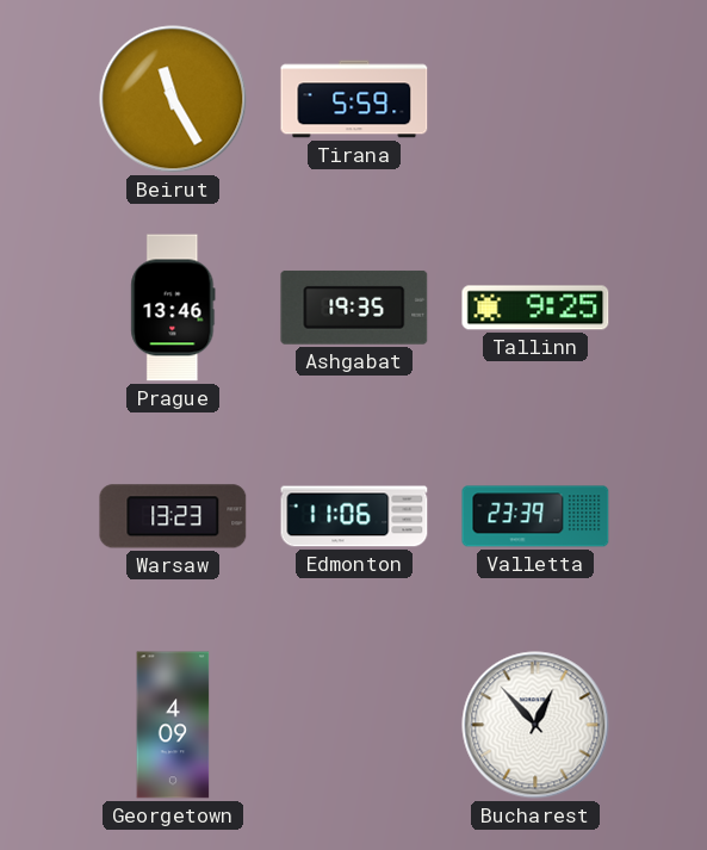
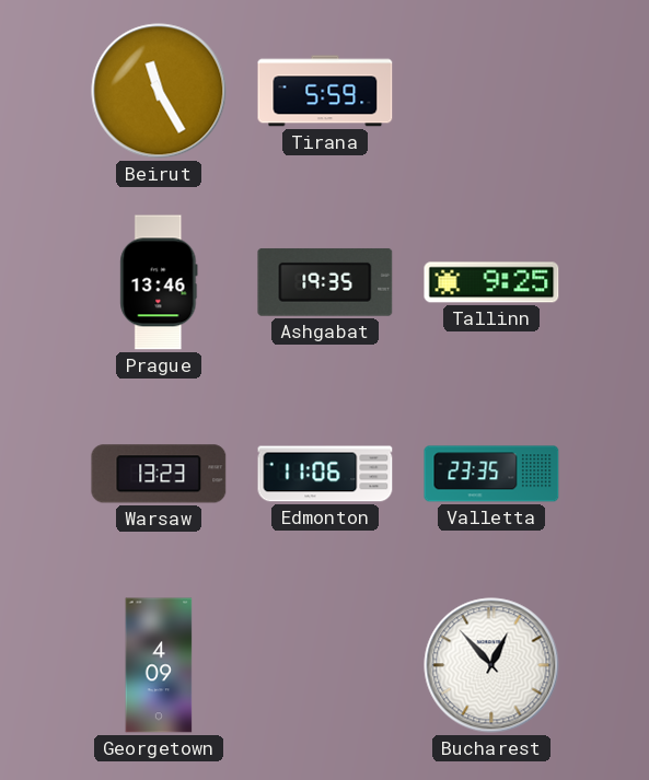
Valletta: 23:39 -> 23:35
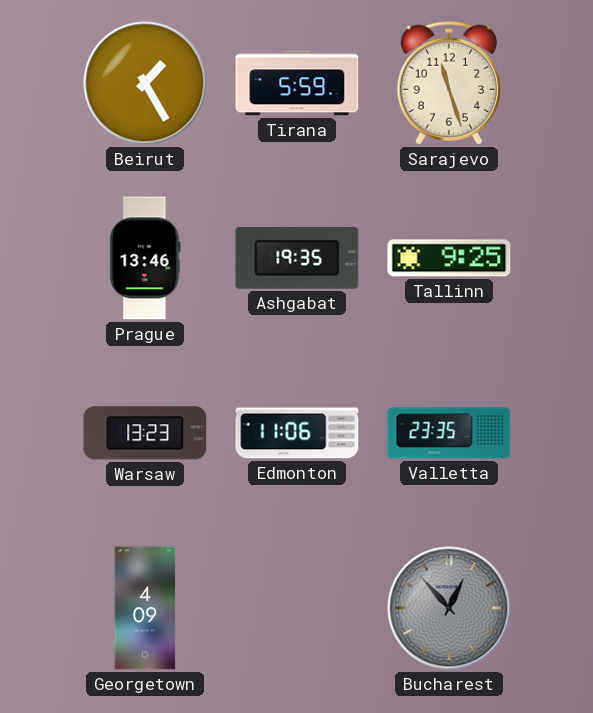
Beirut: 11:25 -> 1:25
Sarajevo: none -> 11:27
Bucharest dial: white -> grey
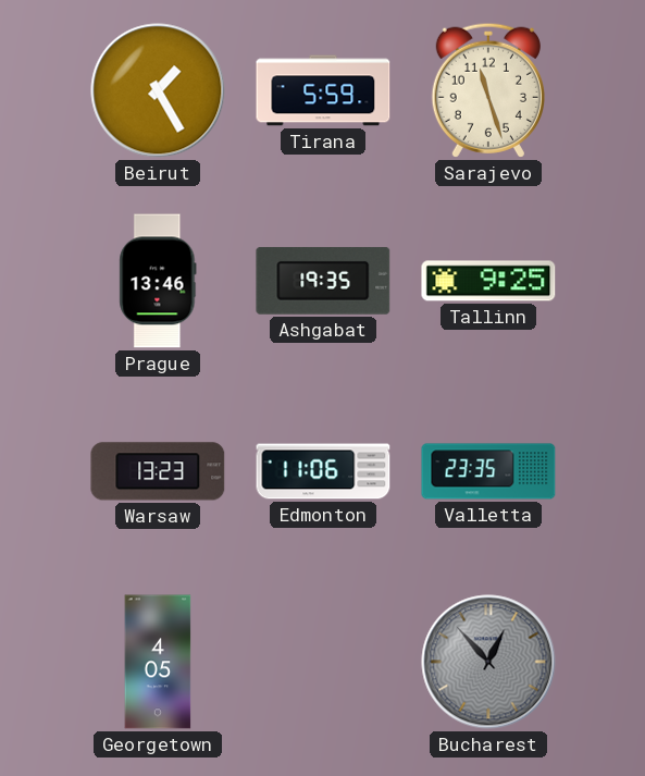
Georgetown: 4:09 -> 4:05
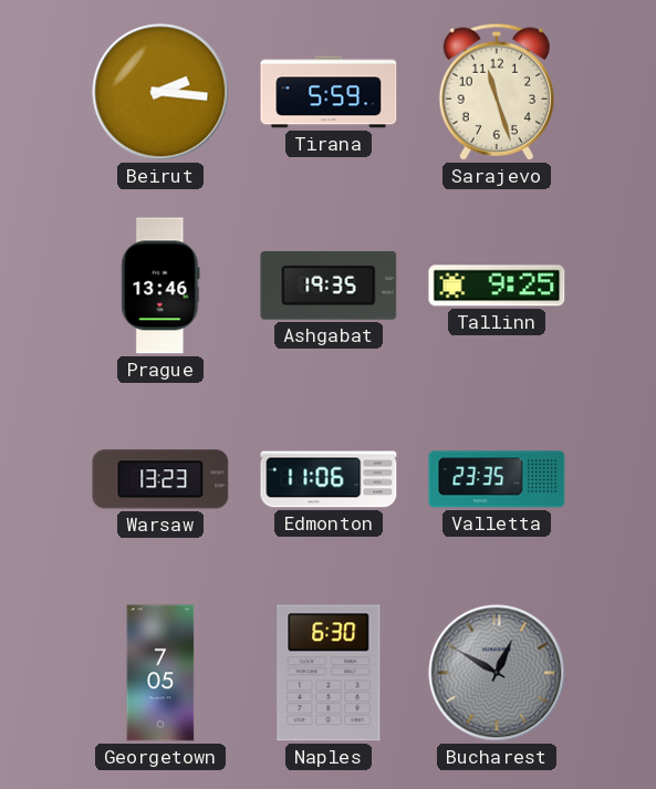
Beirut: 1:25 -> 2:16
Georgetown: 4:05 -> 7:05
Naples: none -> 6:30
Bucharest: 12:53 -> 12:50
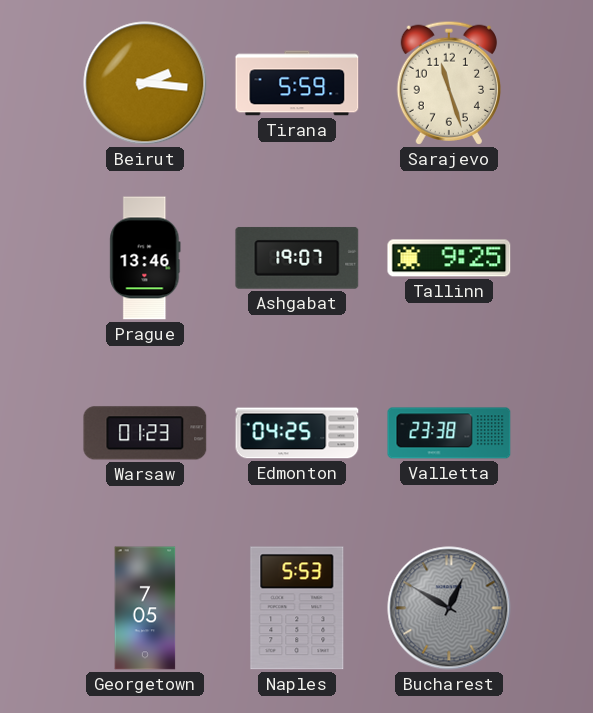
Ashgabat: 19:35 -> 19:07
Warsaw: 13:23 -> 01:23
Edmonton: 11:06 -> 04:25
Valletta: 23:35 -> 23:38
Naples: 6:30 -> 5:53
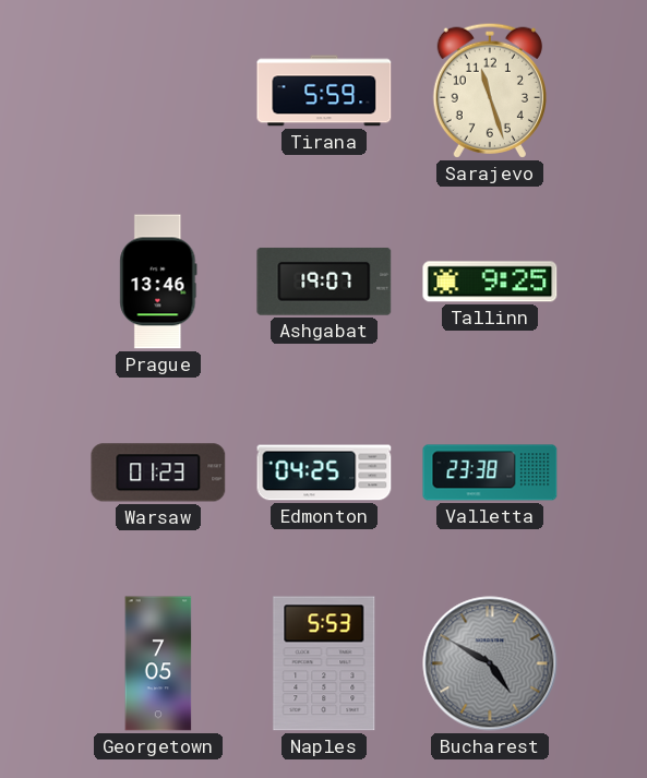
Beirut: 2:16 -> none
Bucharest: 12:50 -> 4:50
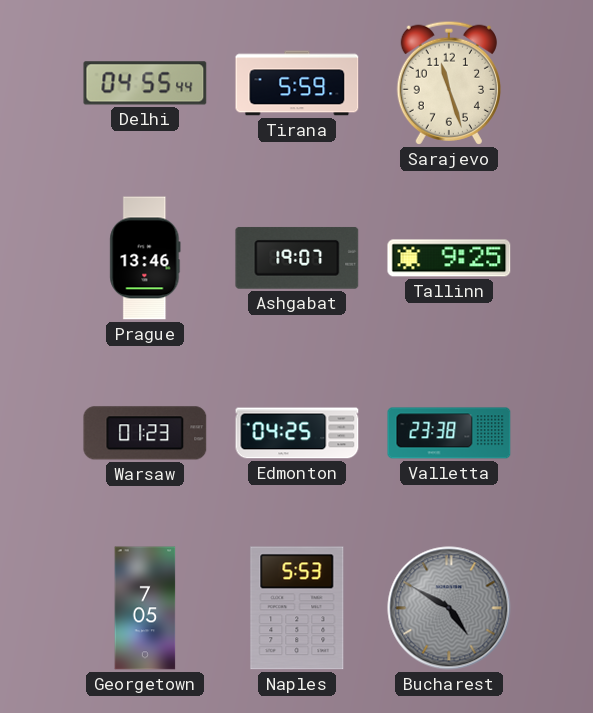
Delhi: none -> 04:55
